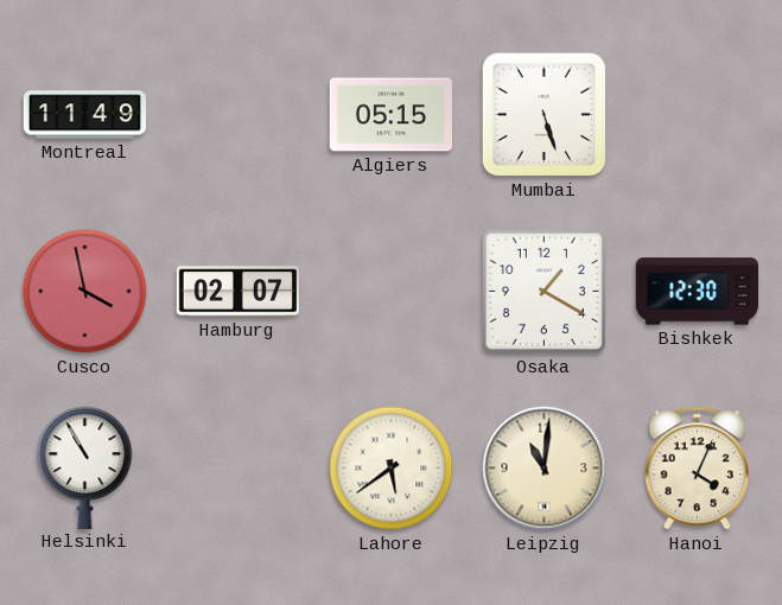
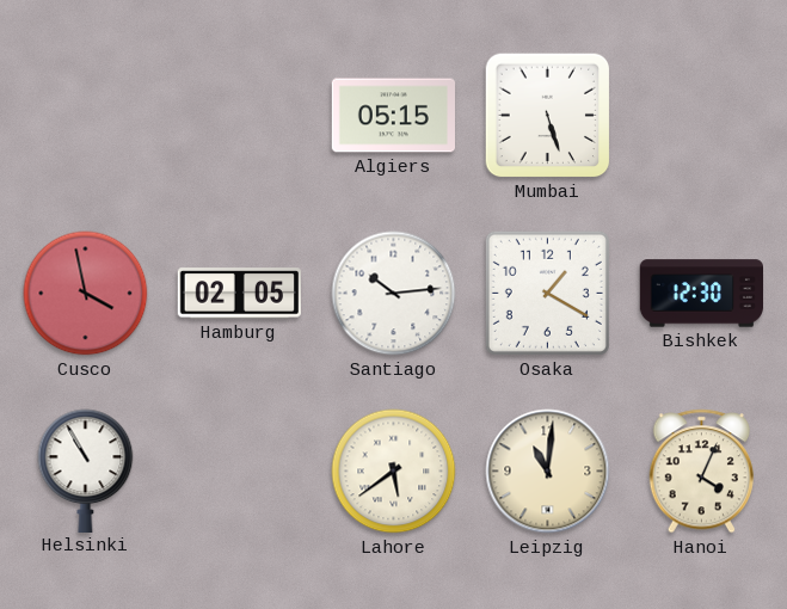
Montreal: 11:49 -> none
Hamburg: 02:07 -> 02:05
Santiago: none -> 10:14
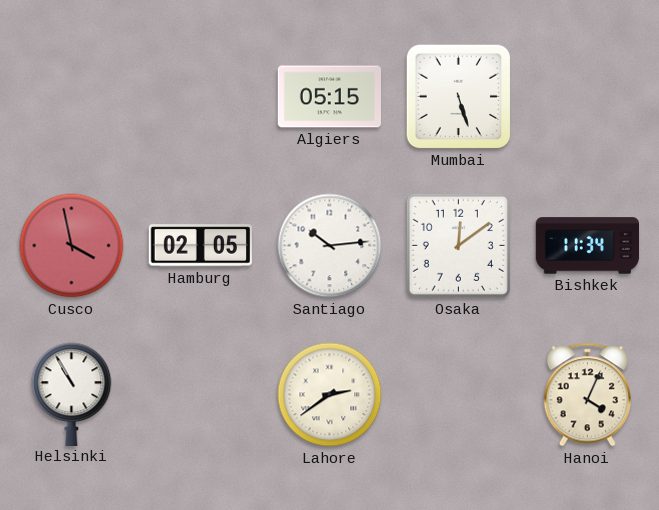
Osaka: 1:20 -> 12:09
Bishkek: 12:30 -> 11:34
Lahore: 5:39 -> 2:39
Leipzig: 11:01 -> none
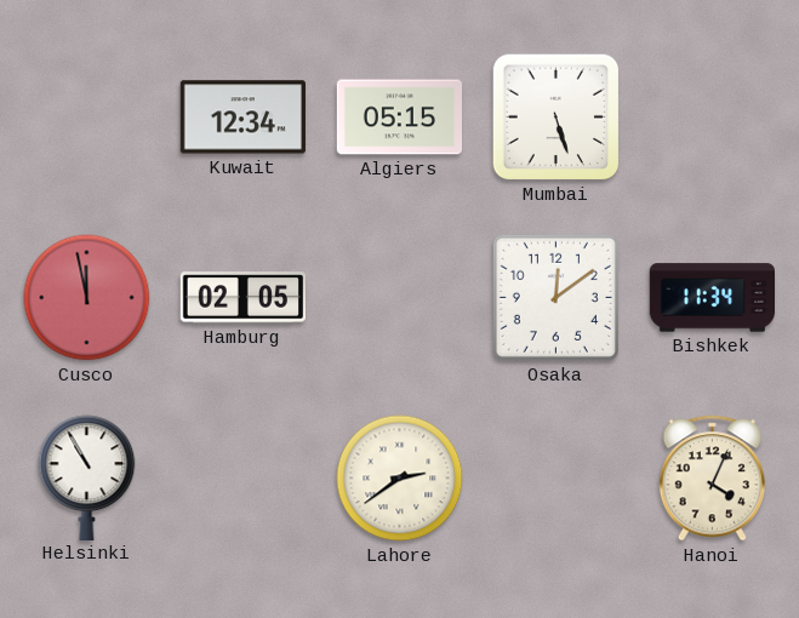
Kuwait: none -> 12:34
Cusco: 3:58 -> 11:58
Santiago: 10:14 -> none
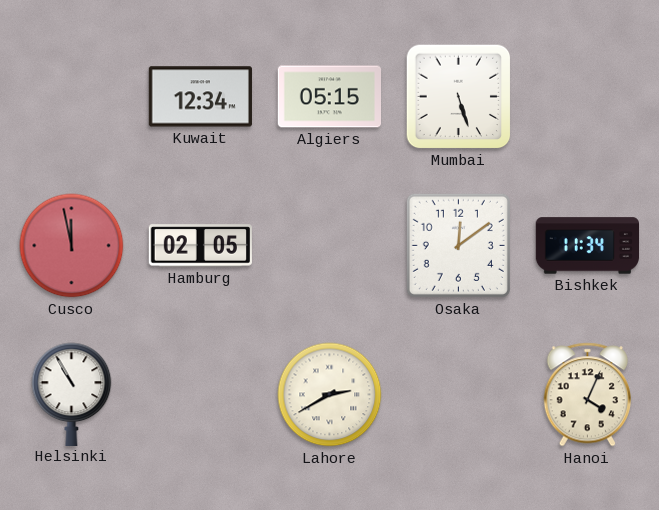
Lahore: 2:39 -> 2:40
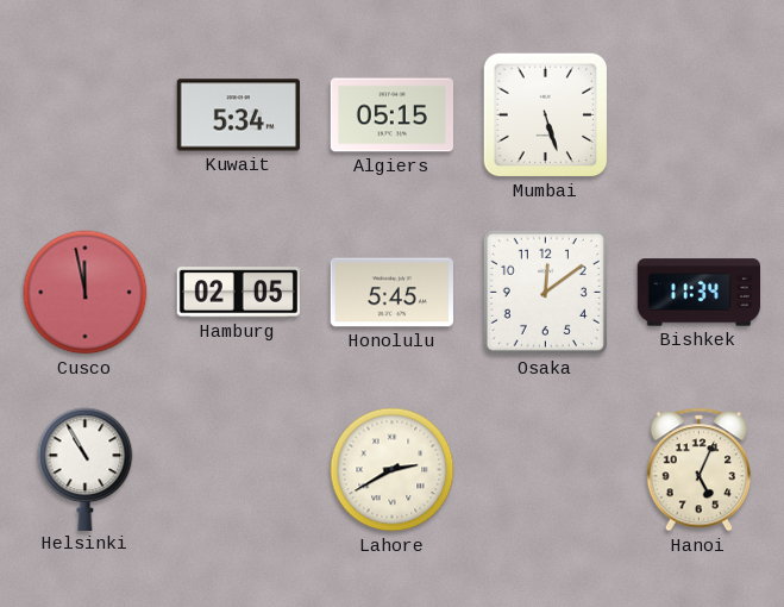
Kuwait: 12:34 -> 5:34
Honolulu: none -> 5:45
Hanoi: 4:04 -> 5:04
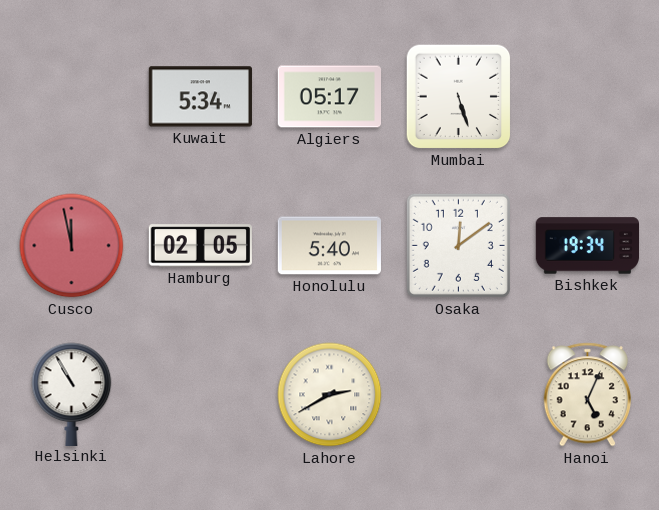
Algiers: 05:15 -> 05:17
Honolulu: 5:45 -> 5:40
Bishkek: 11:34 -> 19:34
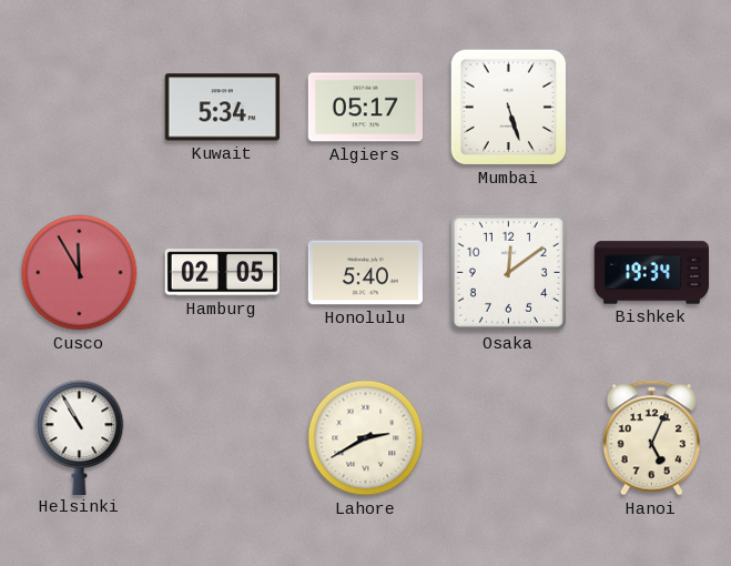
Cusco: 11:58 -> 11:55
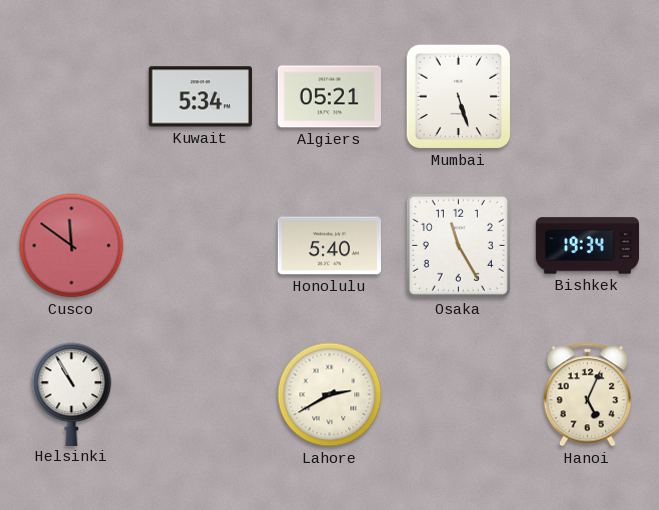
Algiers: 05:17 -> 05:21
Cusco: 11:55 -> 11:51
Hamburg: 02:05 -> none
Osaka: 12:09 -> 11:25
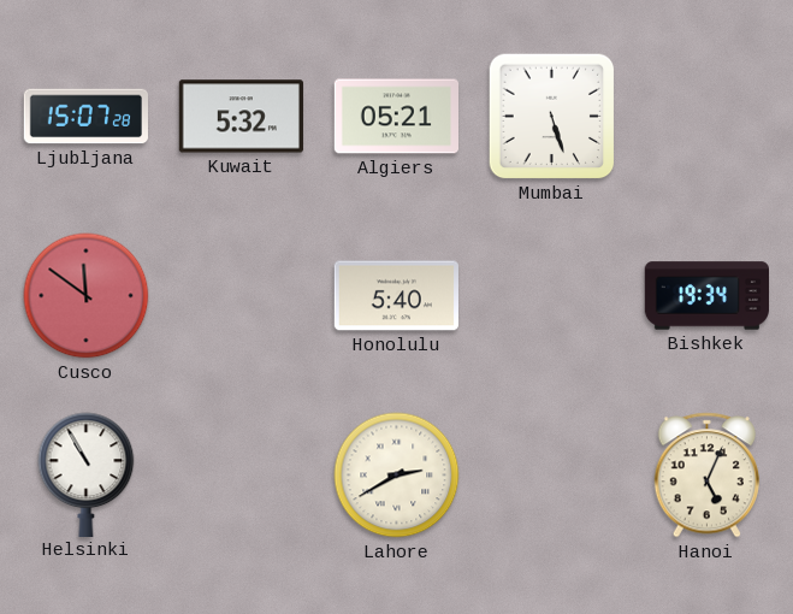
Ljubljana: none -> 15:07
Kuwait: 5:34 -> 5:32
Osaka: 11:25 -> none
